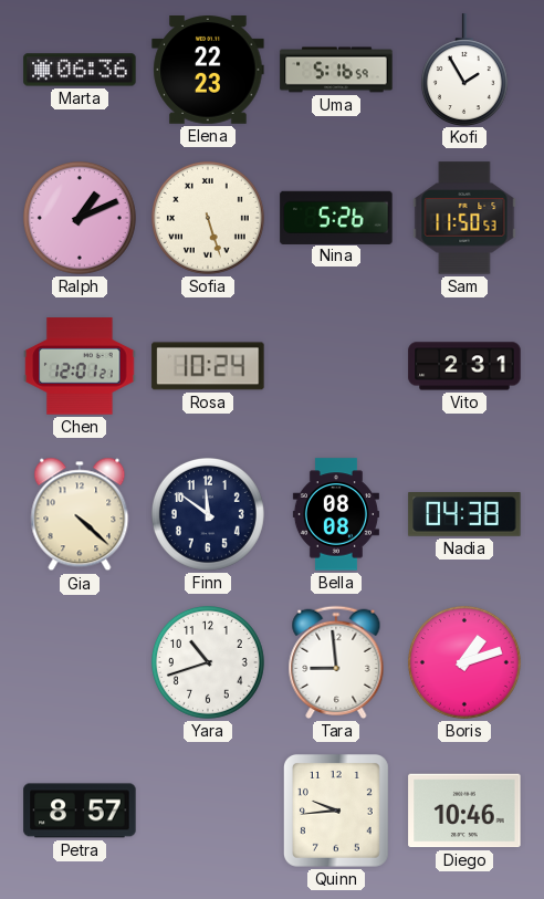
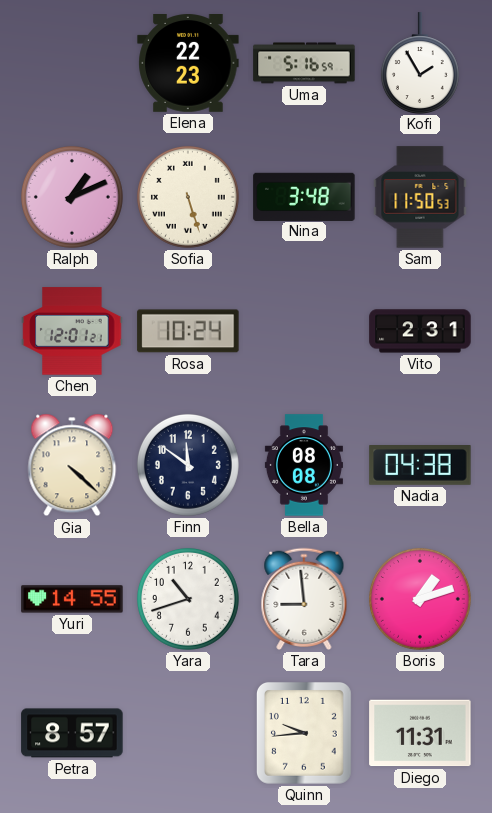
Marta: 06:36 -> none
Nina: 5:26 -> 3:48
Yuri: none -> 14:55
Diego: 10:46 -> 11:31
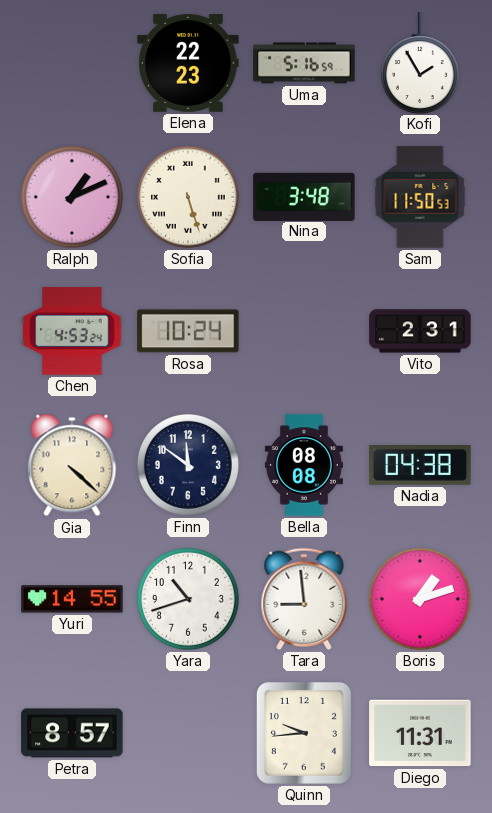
Chen: 12:01 -> 4:53
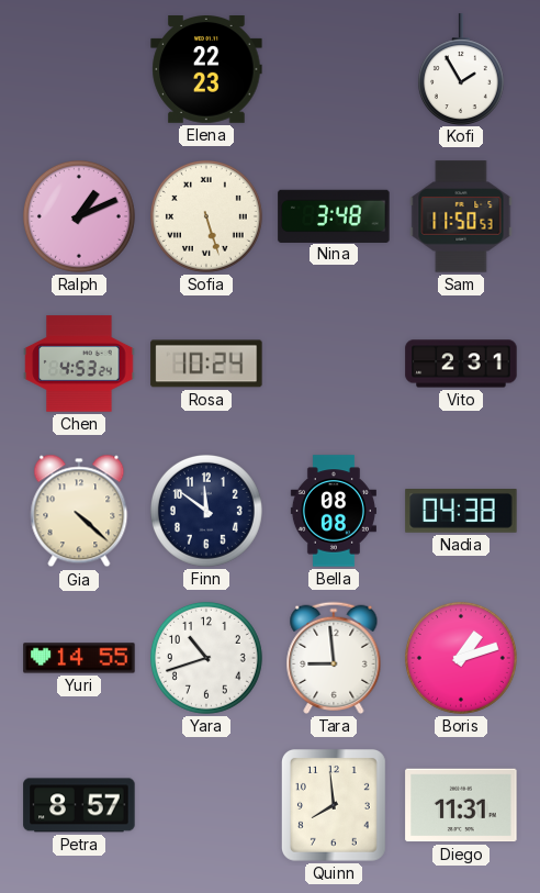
Uma: 5:16 -> none
Quinn: 9:44 -> 7:59
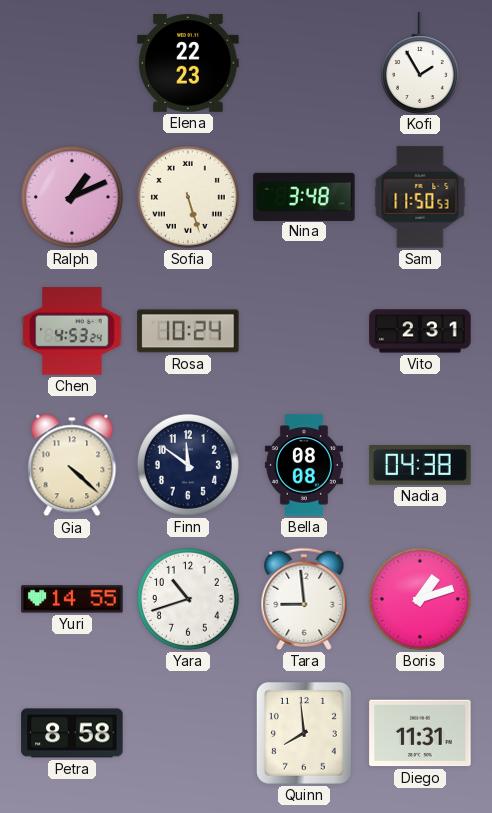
Petra: 8:57 -> 8:58
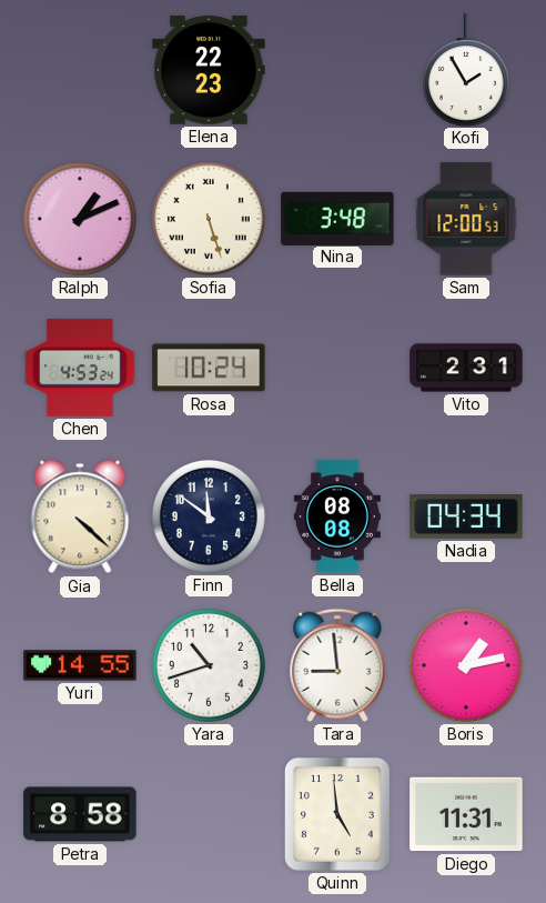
Sam: 11:50 -> 12:00
Nadia: 04:38 -> 04:34
Boris: 1:12 -> 1:13
Quinn: 7:59 -> 4:59
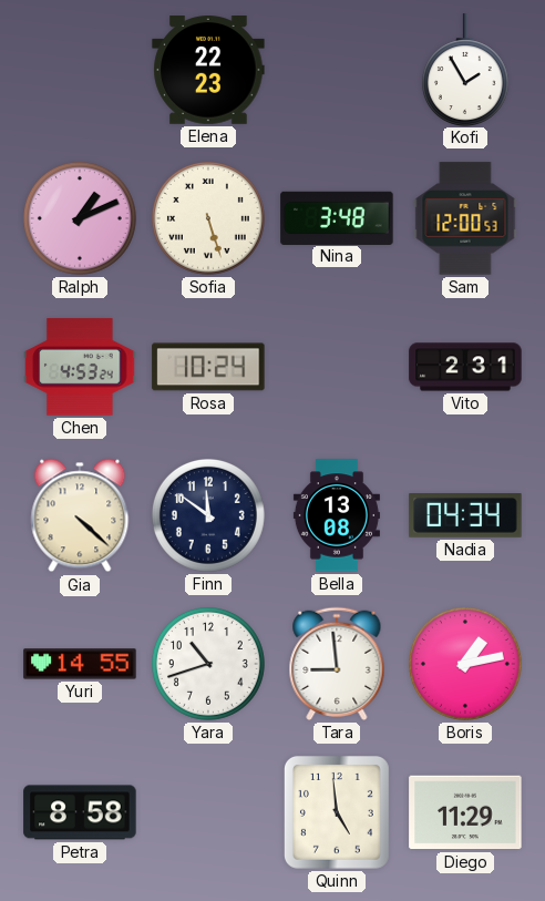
Bella: 08:08 -> 13:08
Diego: 11:31 -> 11:29
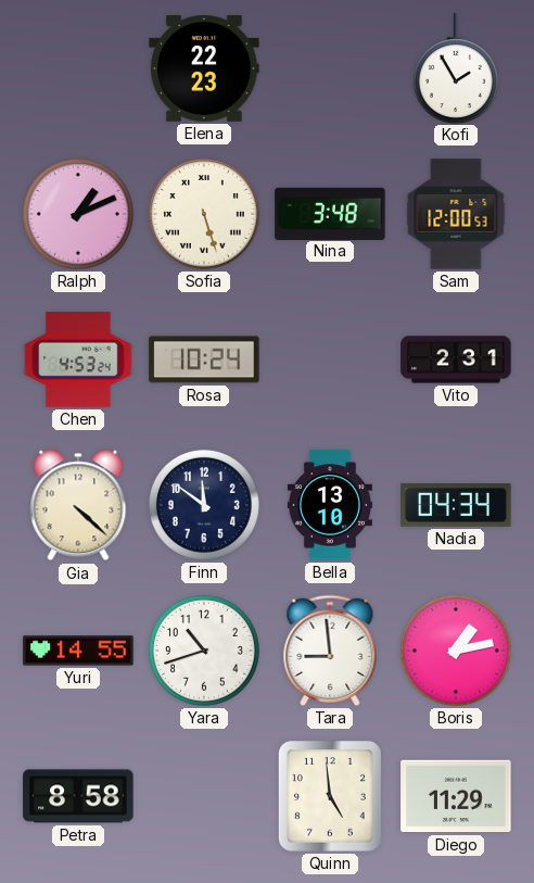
Bella: 13:08 -> 13:10
